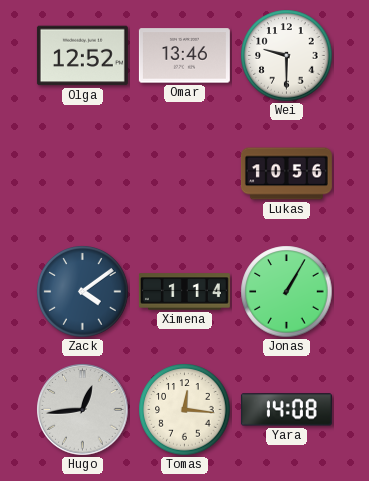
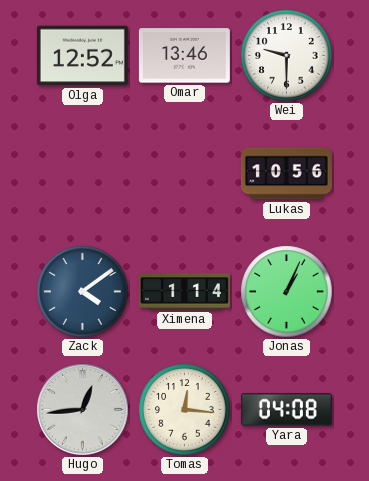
Jonas: 1:05 -> 1:04
Yara: 14:08 -> 04:08
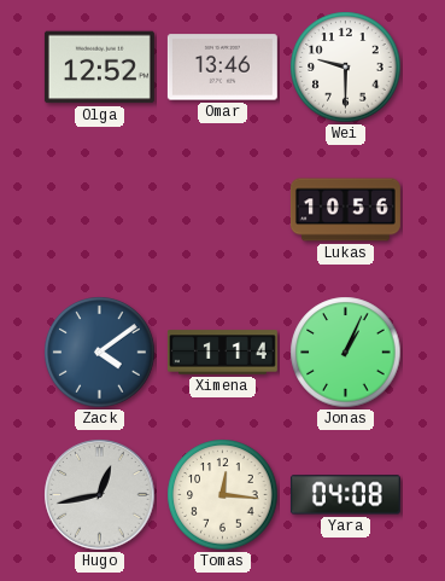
Hugo: 12:44 -> 12:43
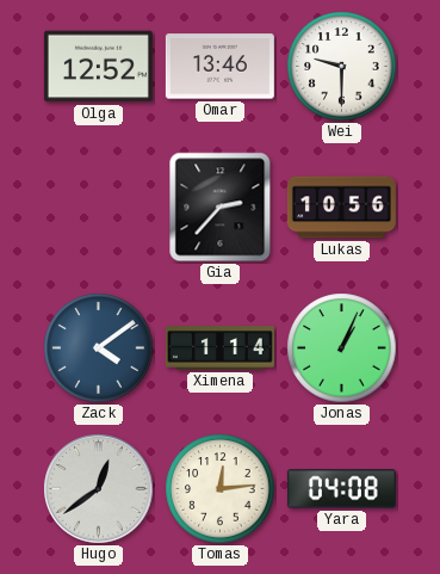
Gia: none -> 2:37
Hugo: 12:43 -> 12:39
Tomas: 12:16 -> 12:14
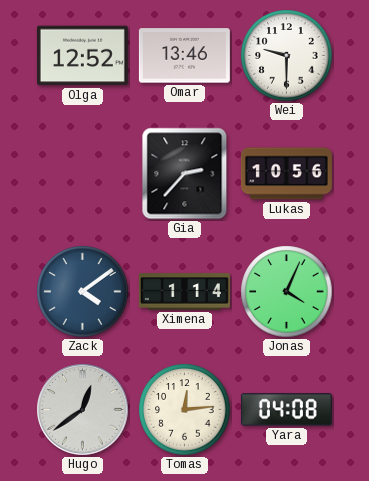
Jonas: 1:04 -> 4:04
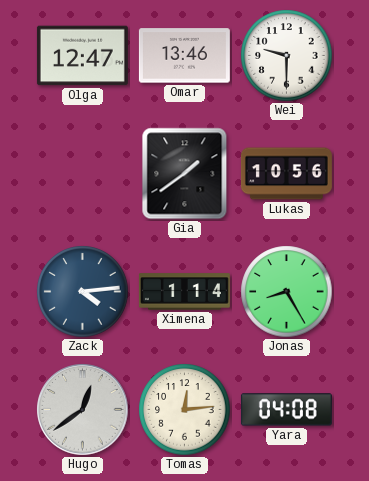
Olga: 12:52 -> 12:47
Gia: 2:37 -> 1:39
Zack: 4:09 -> 4:14
Jonas: 4:04 -> 8:25
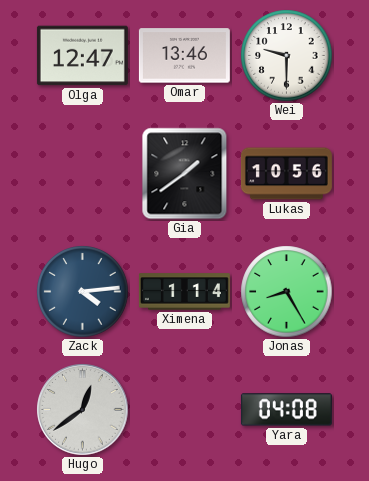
Tomas: 12:14 -> none
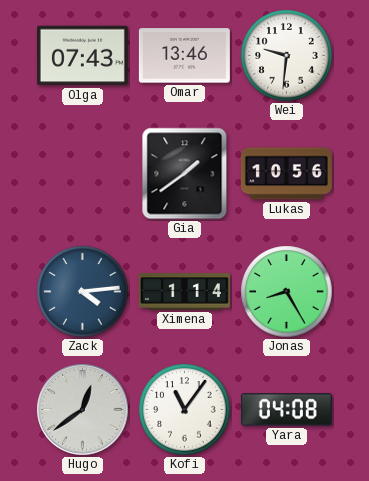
Olga: 12:47 -> 07:43
Wei: 9:30 -> 9:31
Kofi: none -> 11:06
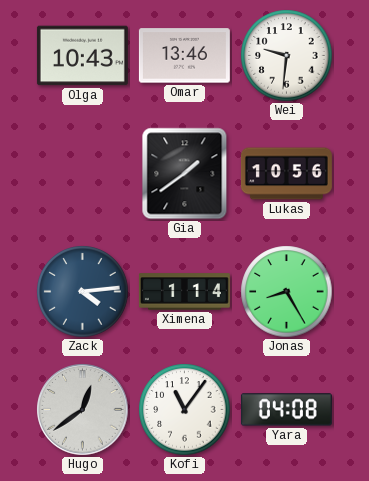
Olga: 07:43 -> 10:43
